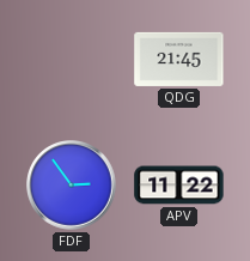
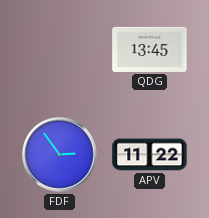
QDG: 21:45 -> 13:45
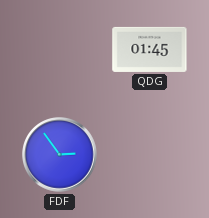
QDG: 13:45 -> 01:45
APV: 11:22 -> none
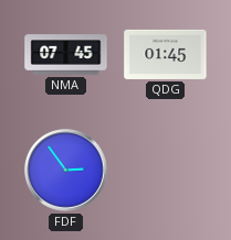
NMA: none -> 07:45
